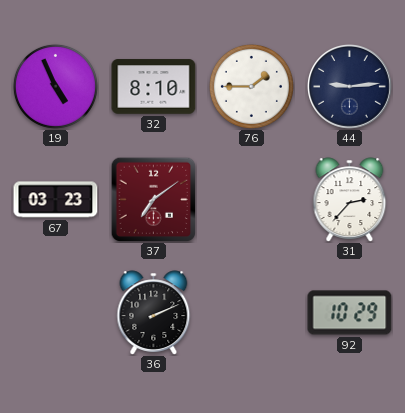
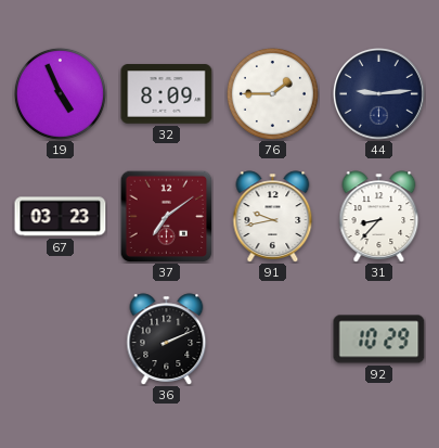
32: 8:10 -> 8:09
91: none -> 9:43
31: 2:37 -> 8:37
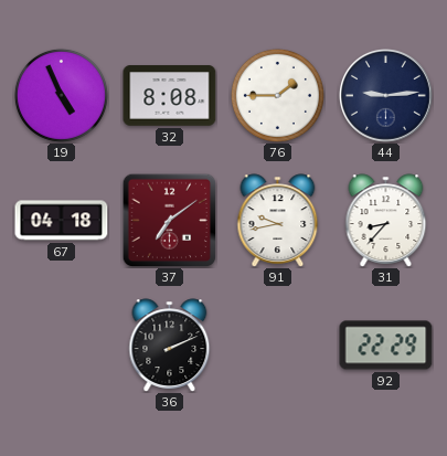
32: 8:09 -> 8:08
67: 03:23 -> 04:18
92: 10:29 -> 22:29
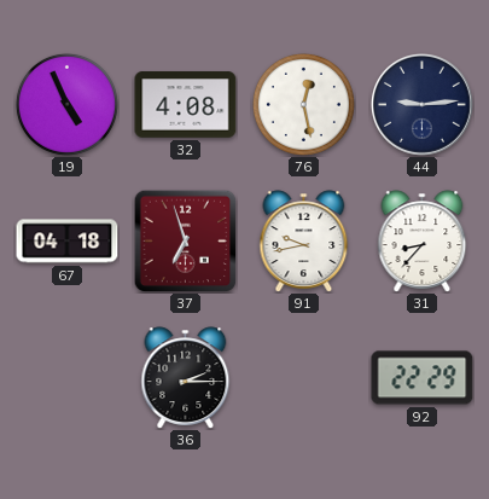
32: 8:08 -> 4:08
76: 1:45 -> 12:28
37: 7:09 -> 6:57
36: 2:11 -> 2:15
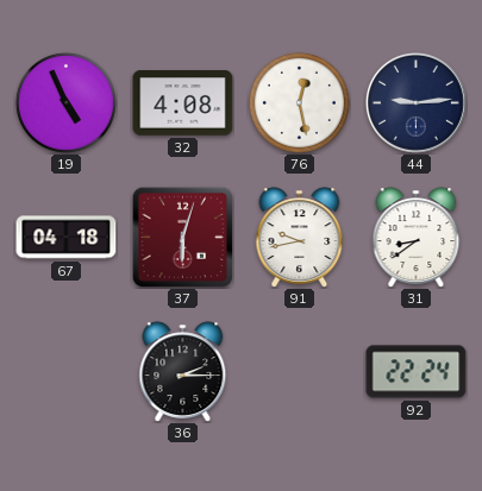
37: 6:57 -> 6:03
31: 8:37 -> 8:39
92: 22:29 -> 22:24
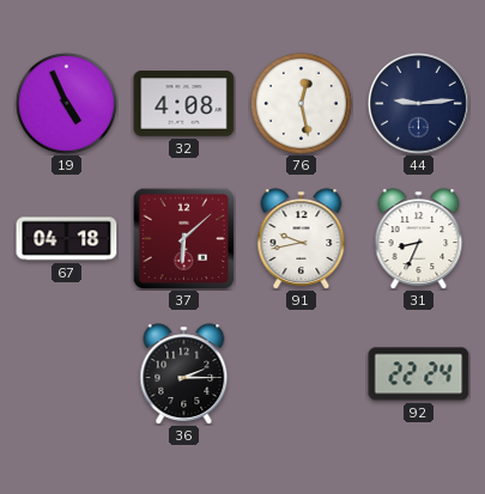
37: 6:03 -> 6:08
31: 8:39 -> 8:34
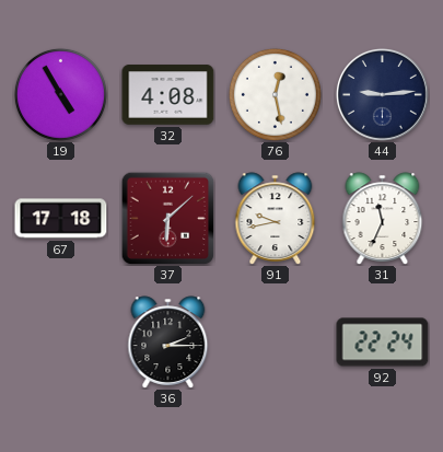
19: 4:56 -> 4:55
67: 04:18 -> 17:18
31: 8:34 -> 11:34
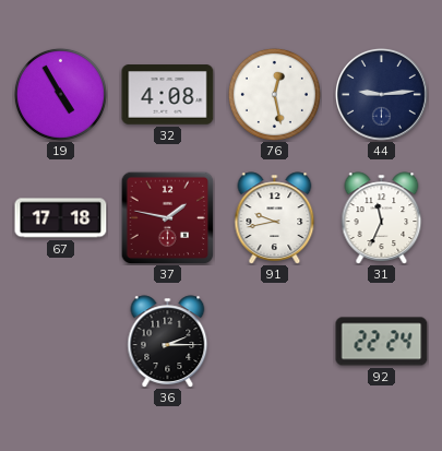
37: 6:08 -> 1:47
